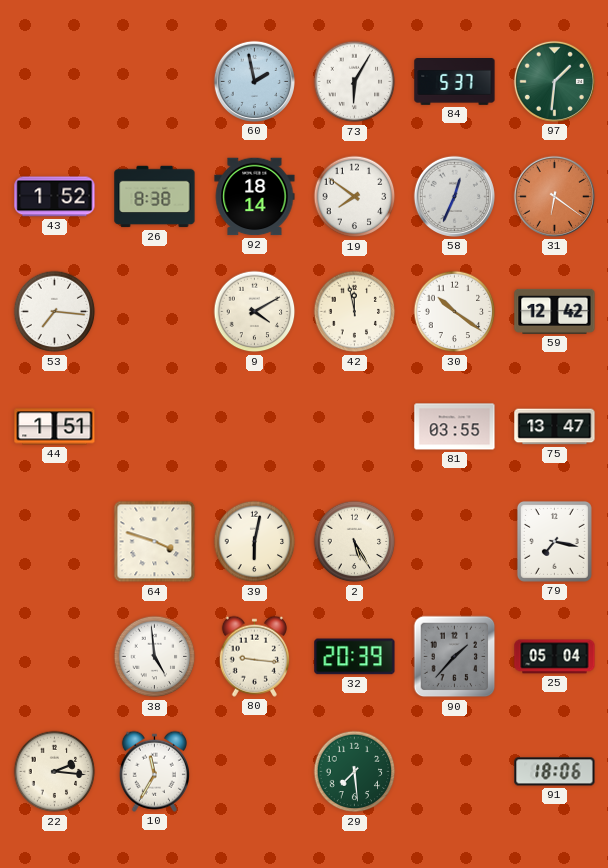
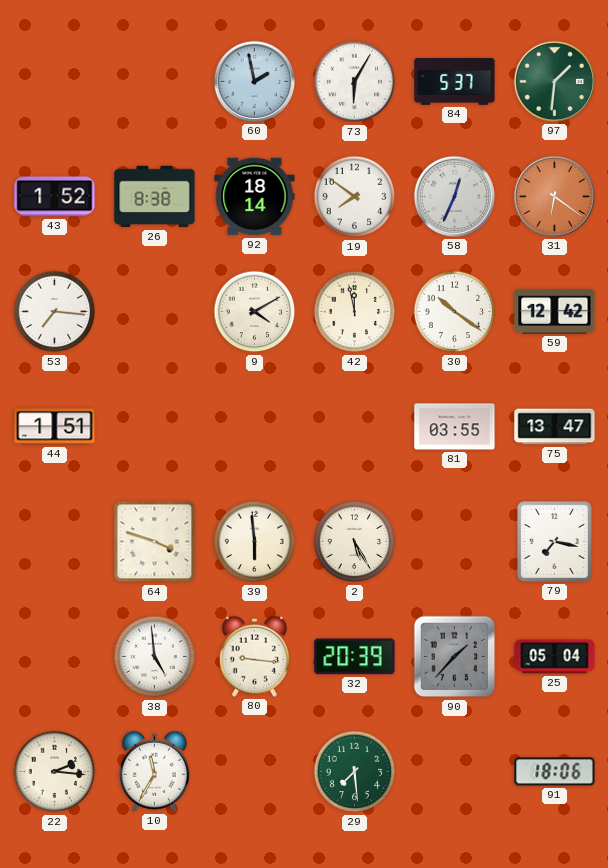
39: 6:02 -> 5:59
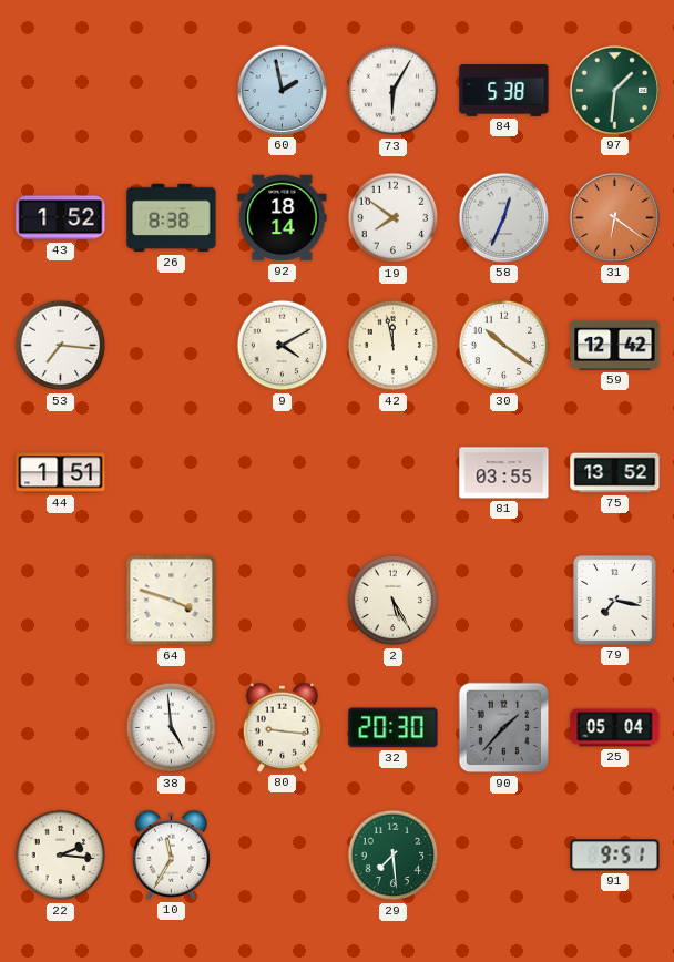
84: 5:37 -> 5:38
75: 13:47 -> 13:52
39: 5:59 -> none
32: 20:39 -> 20:30
91: 18:06 -> 9:51
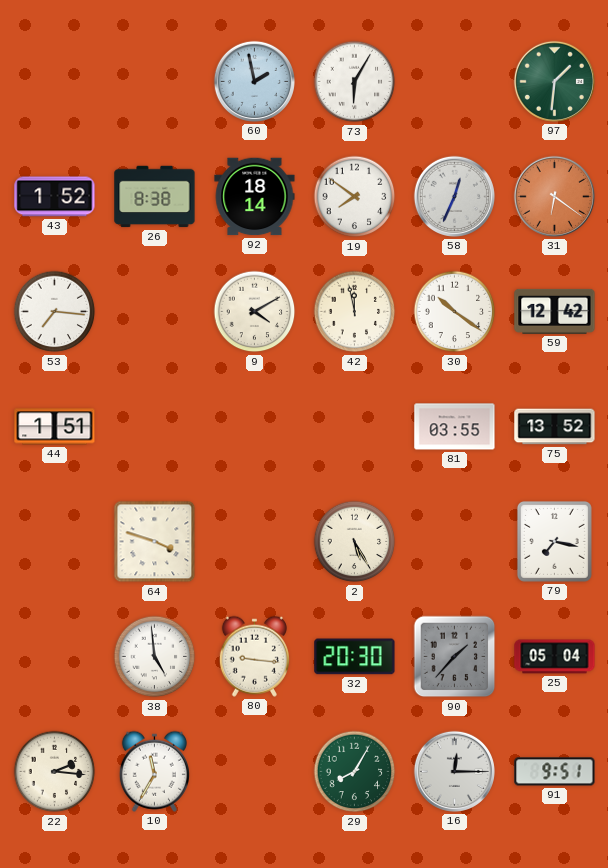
84: 5:38 -> none
29: 7:29 -> 8:05
16: none -> 12:15
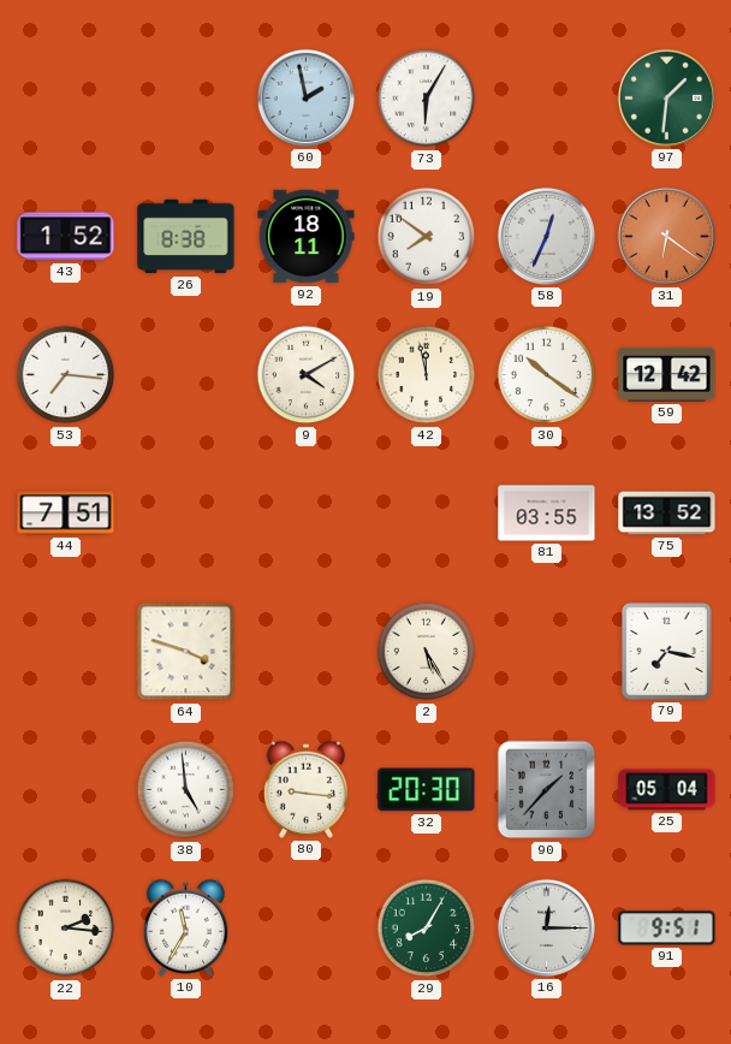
92: 18:14 -> 18:11
44: 1:51 -> 7:51
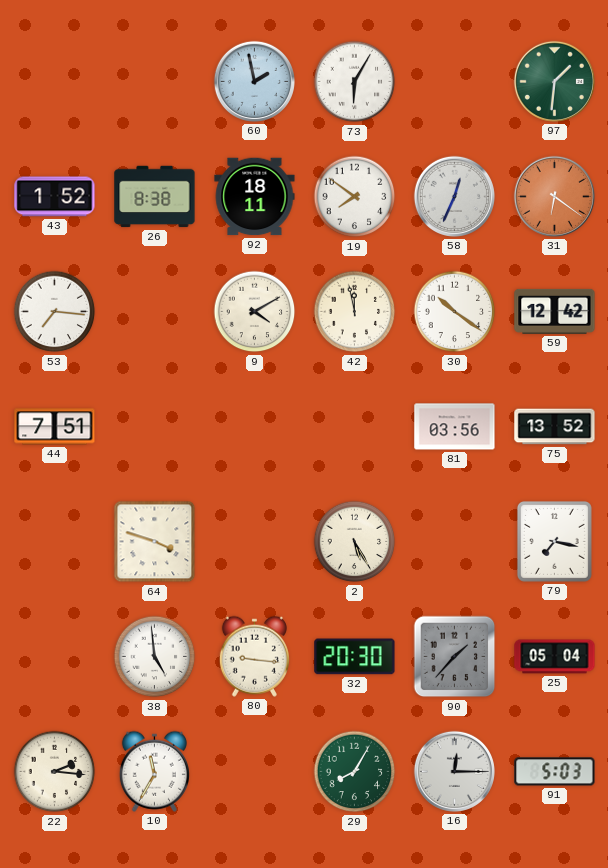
81: 03:55 -> 03:56
91: 9:51 -> 5:03
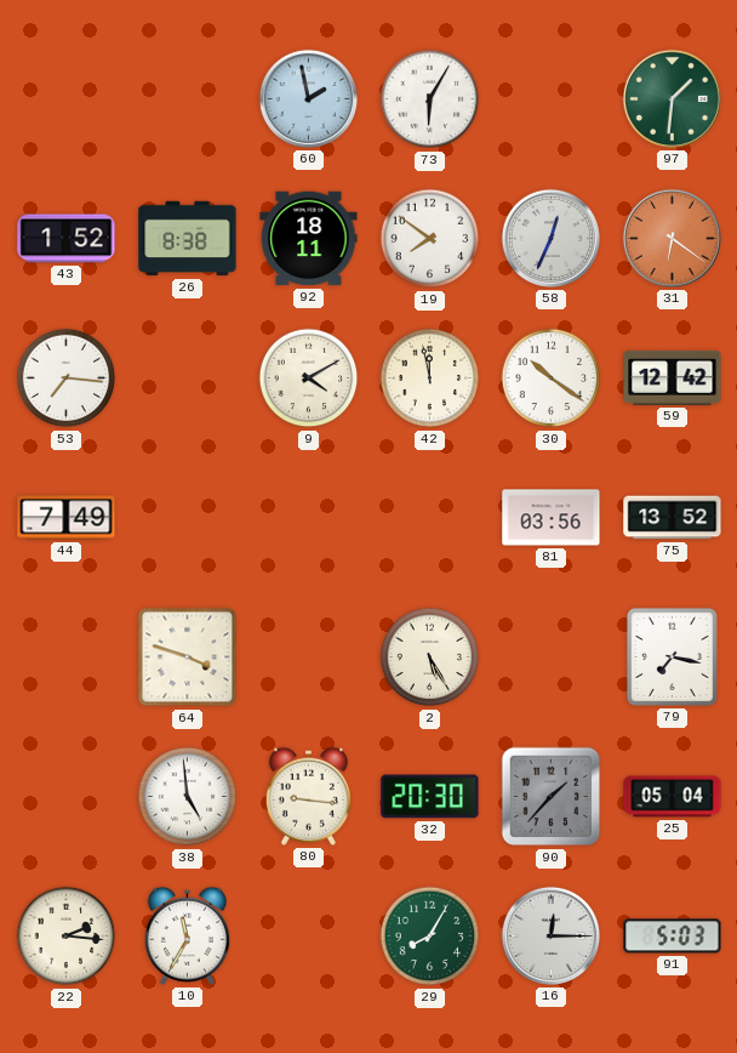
44: 7:51 -> 7:49
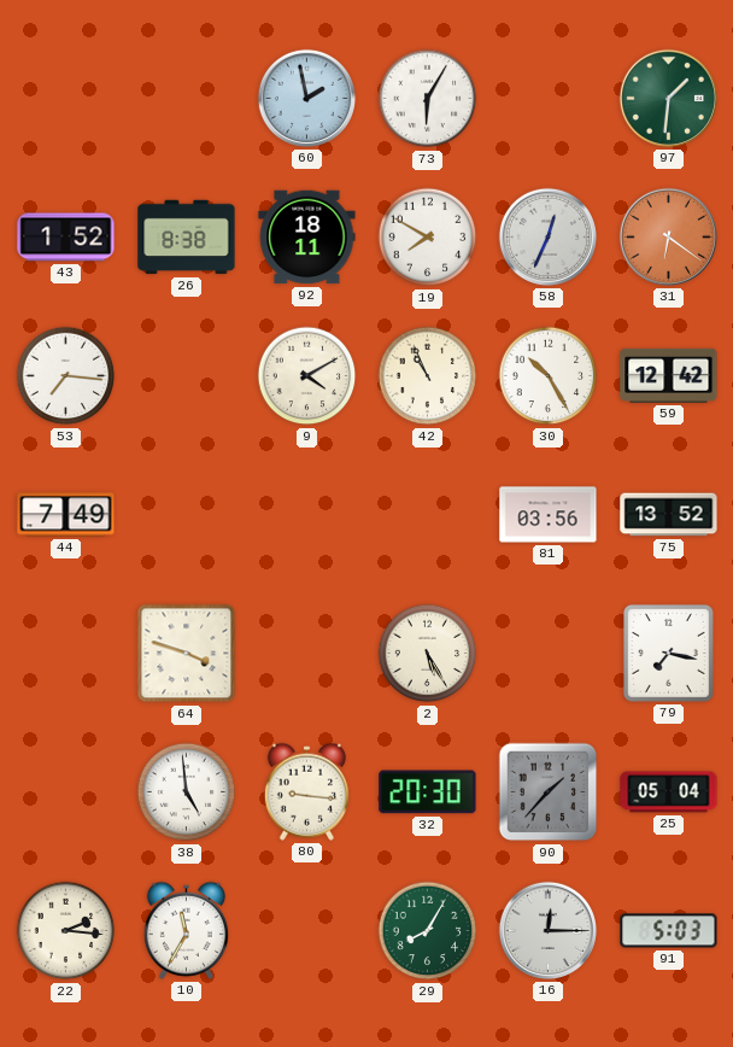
19: 7:51 -> 7:50
42: 11:58 -> 10:56
30: 10:21 -> 10:25
